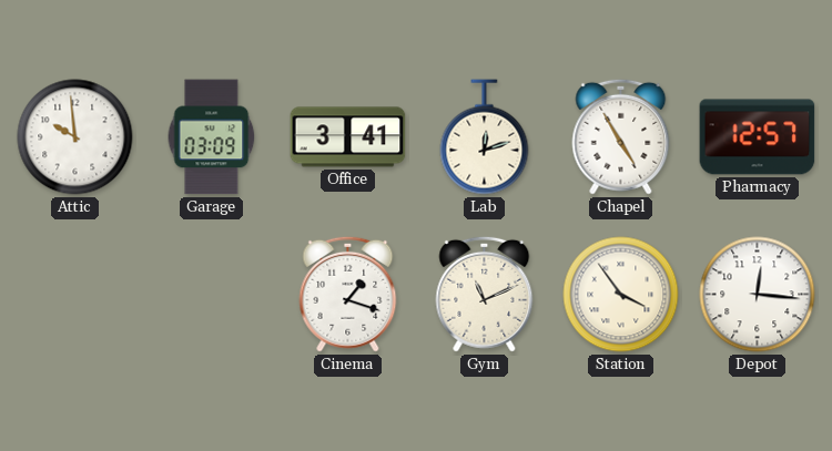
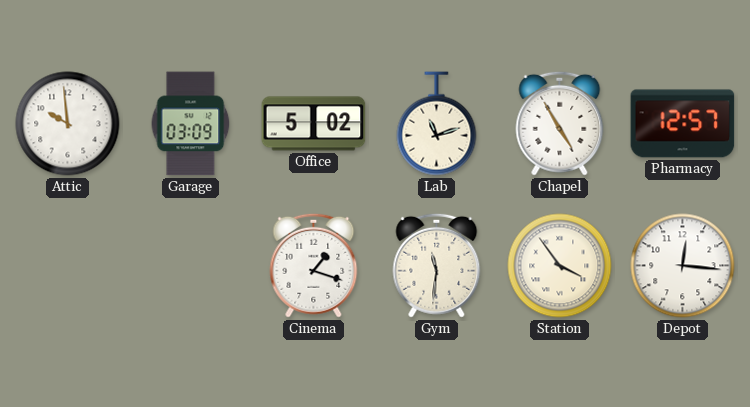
Office: 3:41 -> 5:02
Lab: 12:12 -> 11:12
Gym: 11:11 -> 11:31
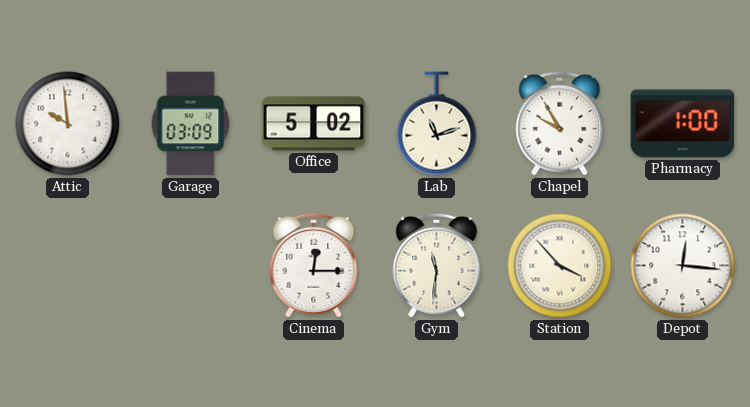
Chapel: 4:55 -> 9:55
Pharmacy: 12:57 -> 1:00
Cinema: 1:18 -> 12:15
Station: 3:54 -> 3:53
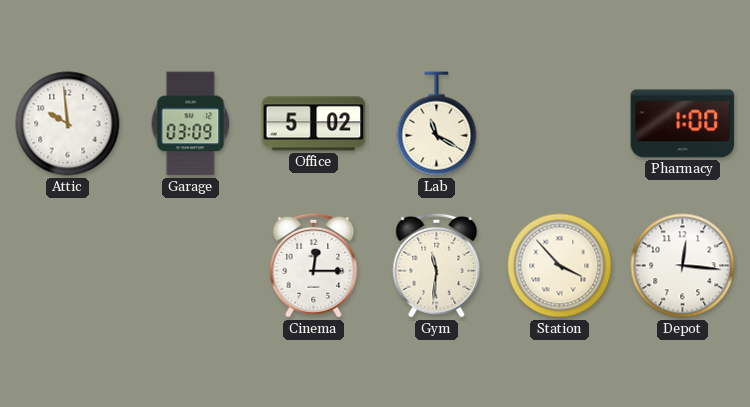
Lab: 11:12 -> 11:20
Chapel: 9:55 -> none
